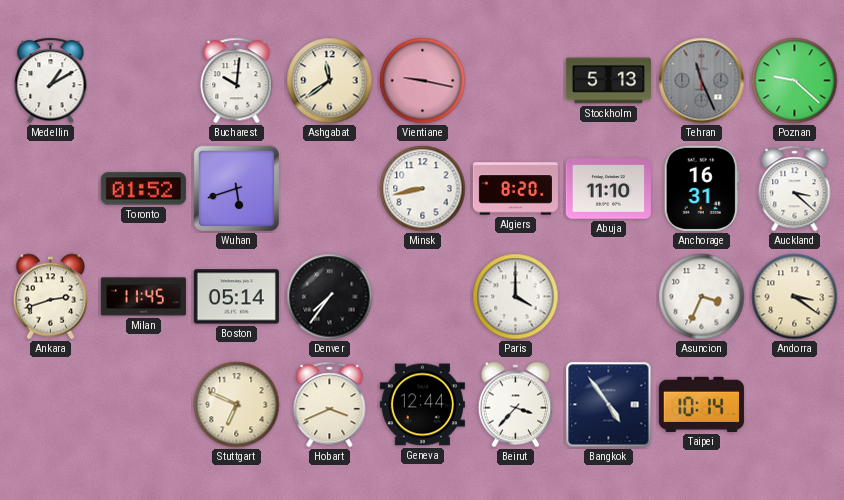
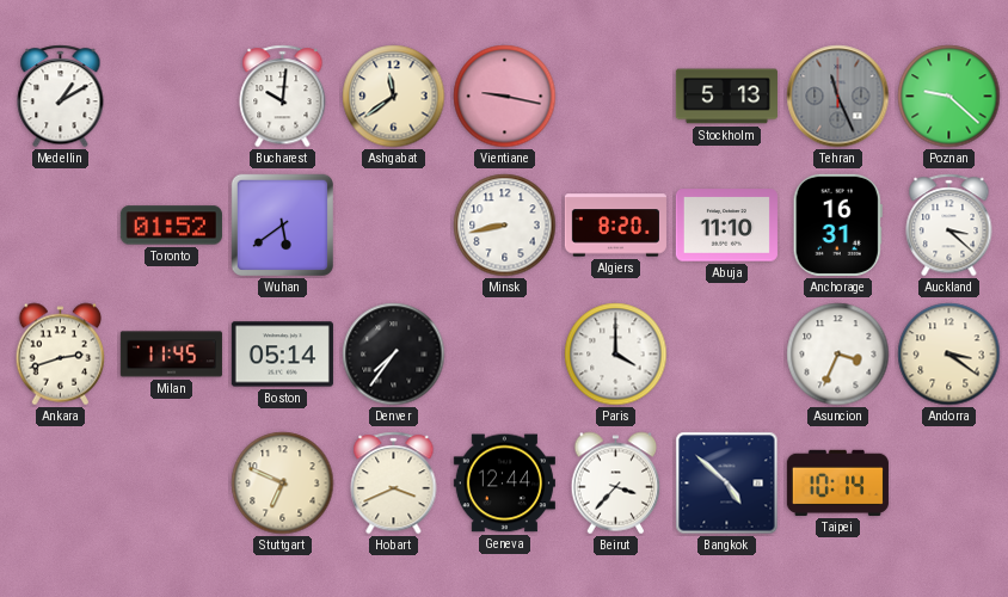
Wuhan: 5:42 -> 5:39
Bangkok: 4:54 -> 4:52
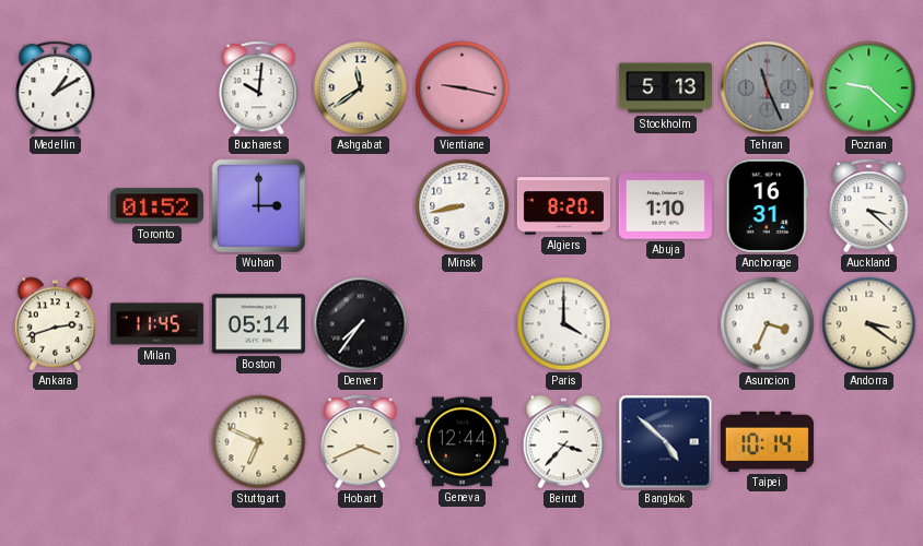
Wuhan: 5:39 -> 3:00
Abuja: 11:10 -> 1:10
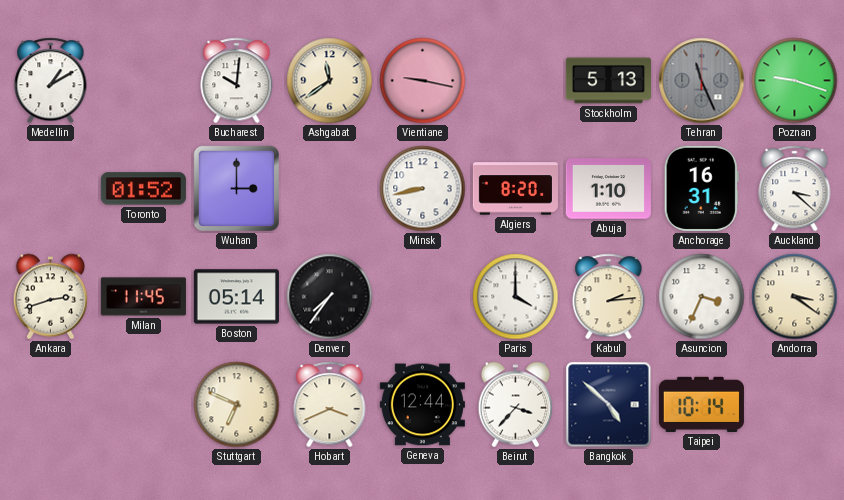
Poznan: 9:22 -> 9:18
Kabul: none -> 2:14
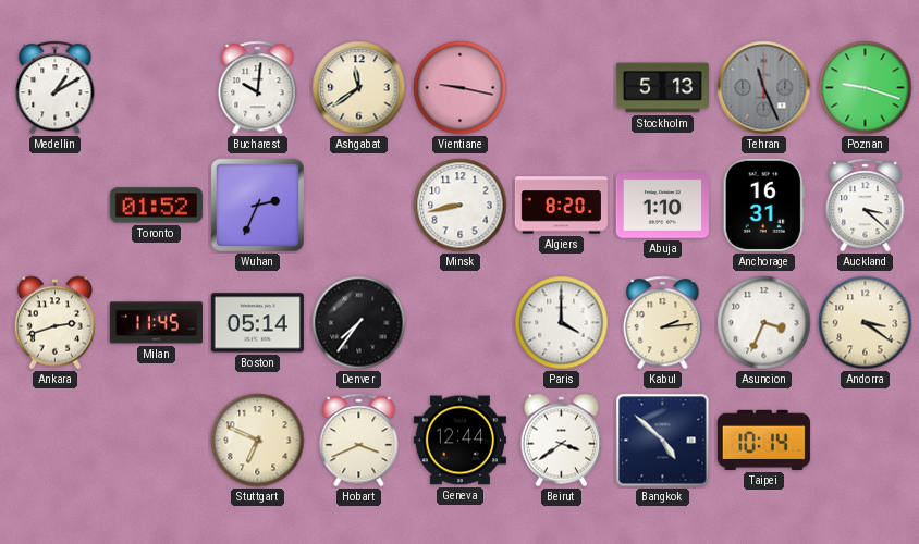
Wuhan: 3:00 -> 2:34
Beirut: 3:37 -> 3:39
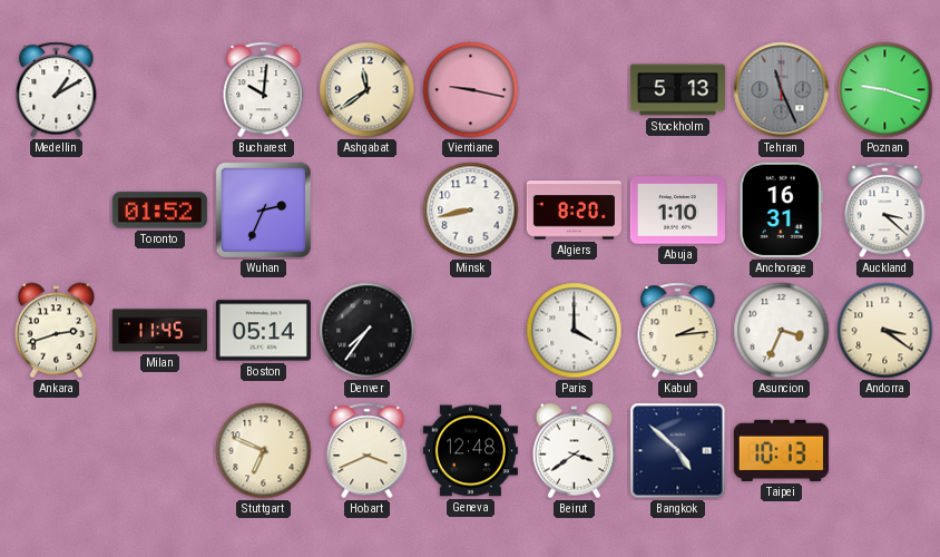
Geneva: 12:44 -> 12:48
Taipei: 10:14 -> 10:13
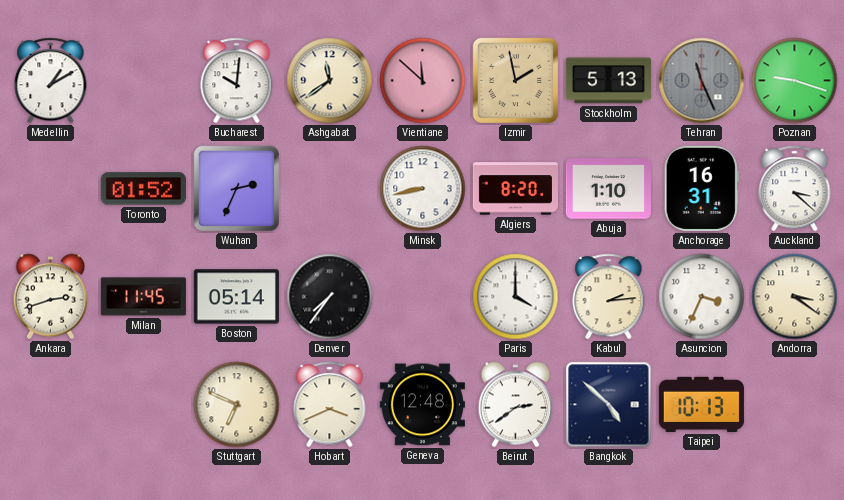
Vientiane: 9:17 -> 11:52
Izmir: none -> 1:58
Beirut: 3:39 -> 2:39
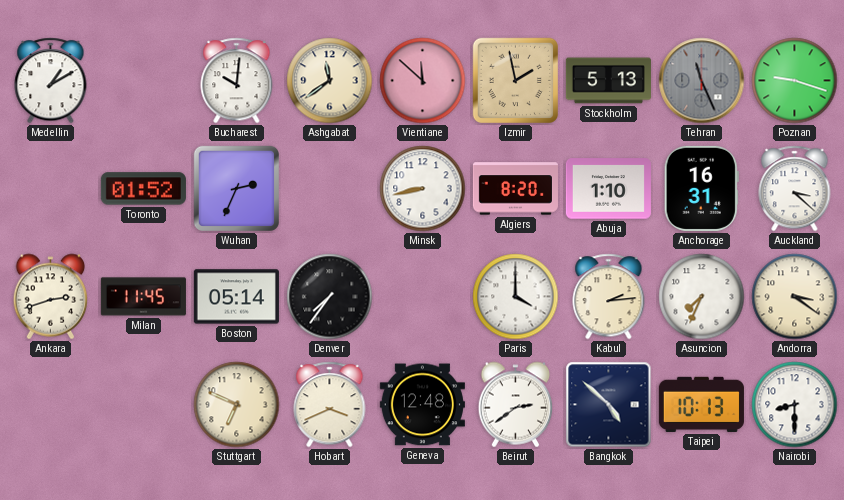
Asuncion: 3:34 -> 7:34
Nairobi: none -> 8:30
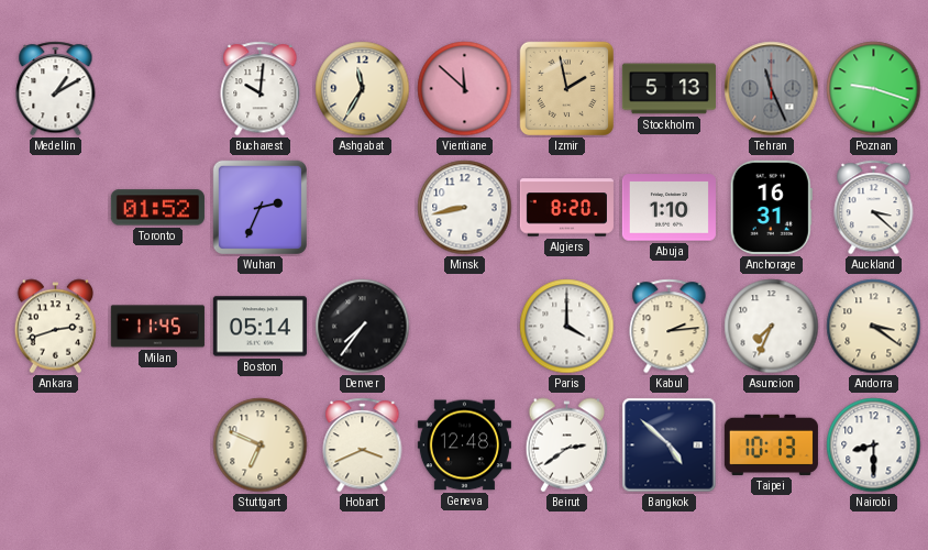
Ashgabat: 11:39 -> 11:35
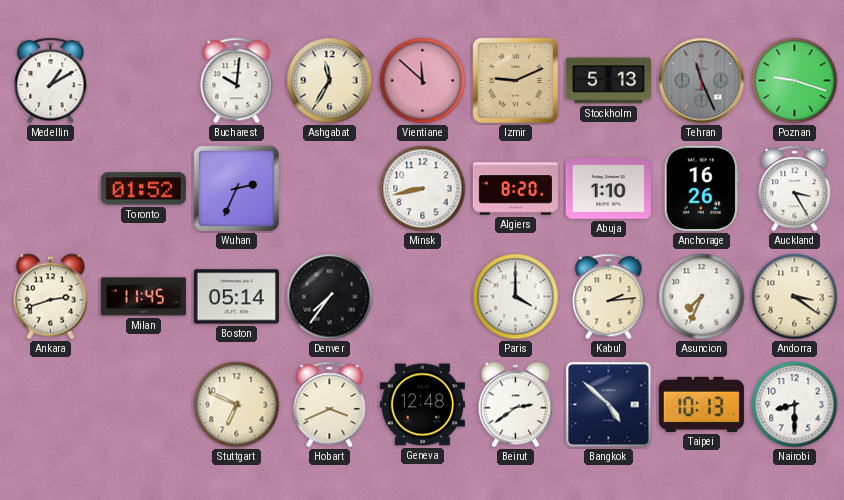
Izmir: 1:58 -> 9:11
Anchorage: 16:31 -> 16:26
Auckland: 3:22 -> 3:25
